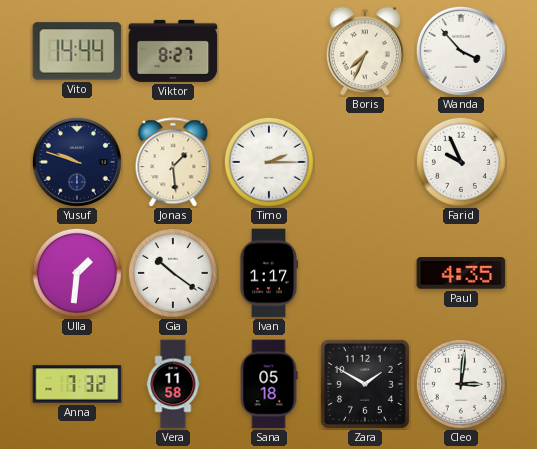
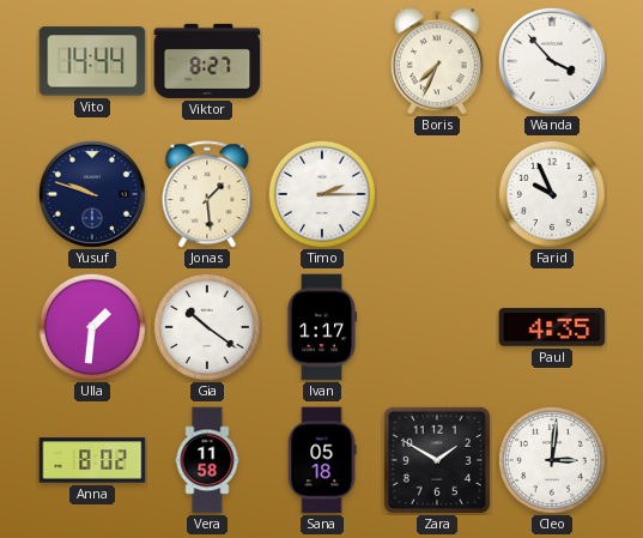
Anna: 7:32 -> 8:02
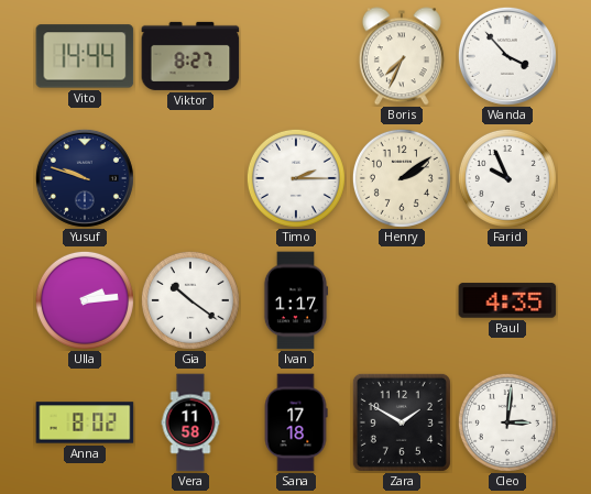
Jonas: 1:29 -> none
Henry: none -> 2:09
Ulla: 1:31 -> 2:14
Sana: 05:18 -> 17:18
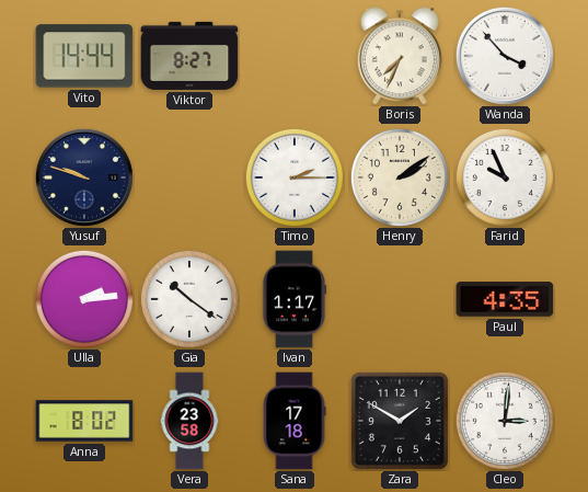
Vera: 11:58 -> 23:58
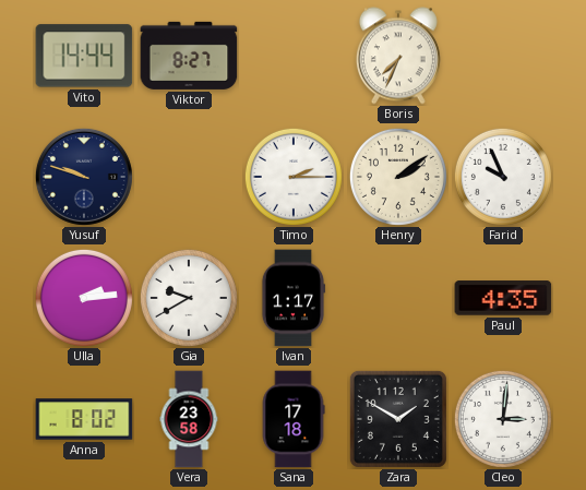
Wanda: 3:53 -> none
Gia: 10:21 -> 9:40
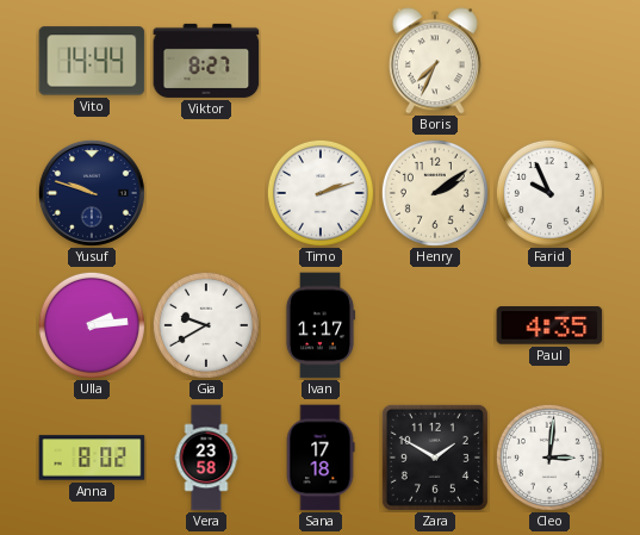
Timo: 2:15 -> 2:12
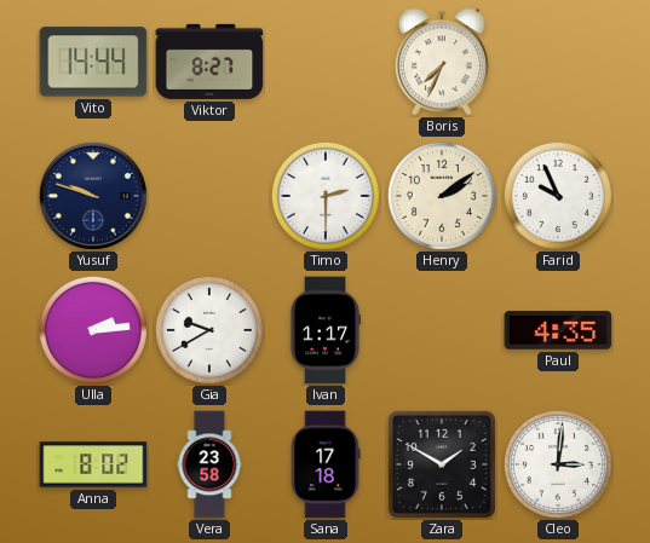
Timo: 2:12 -> 2:30
